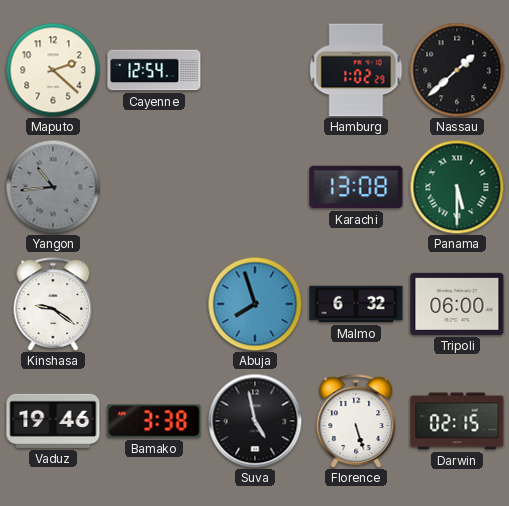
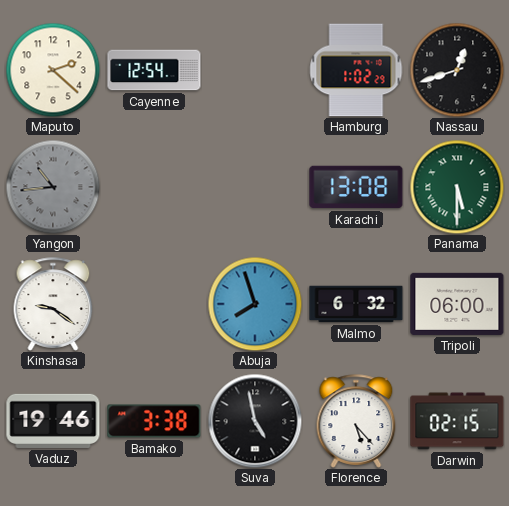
Nassau: 1:38 -> 12:42
Florence: 5:27 -> 5:23
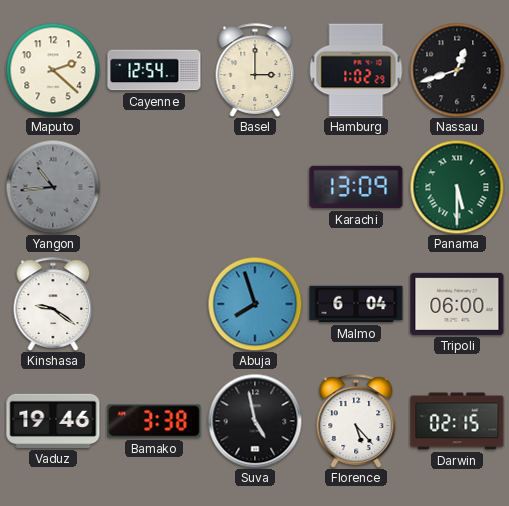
Basel: none -> 3:00
Karachi: 13:08 -> 13:09
Malmo: 6:32 -> 6:04
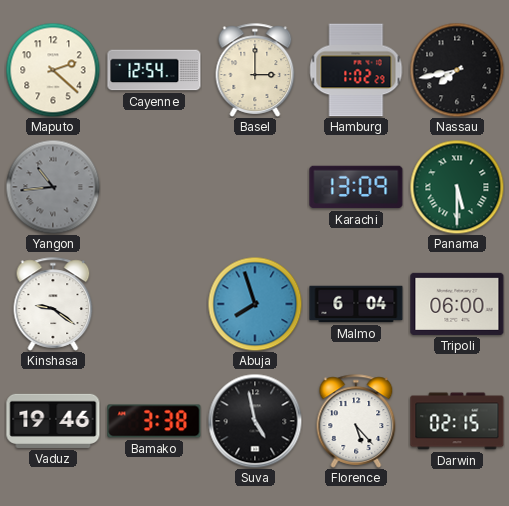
Nassau: 12:42 -> 7:43
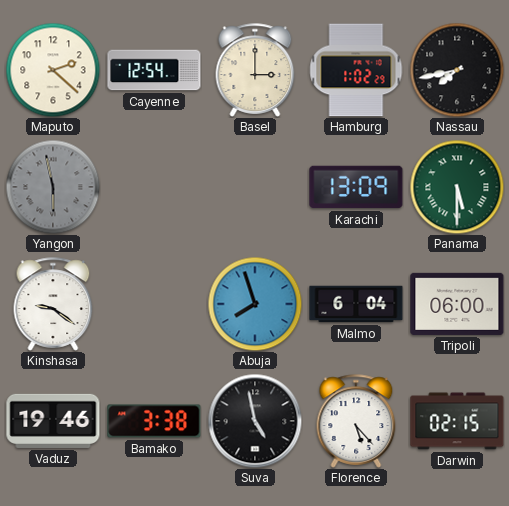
Yangon: 10:44 -> 5:58
